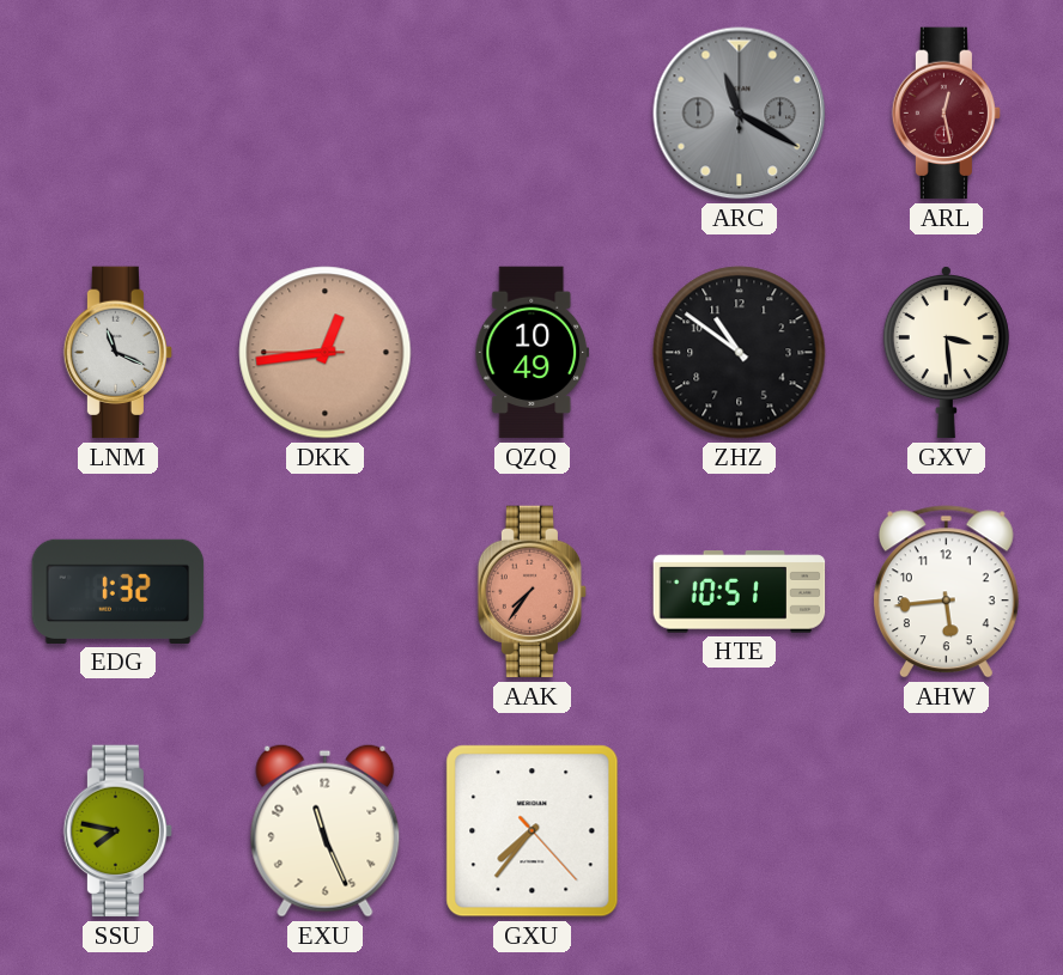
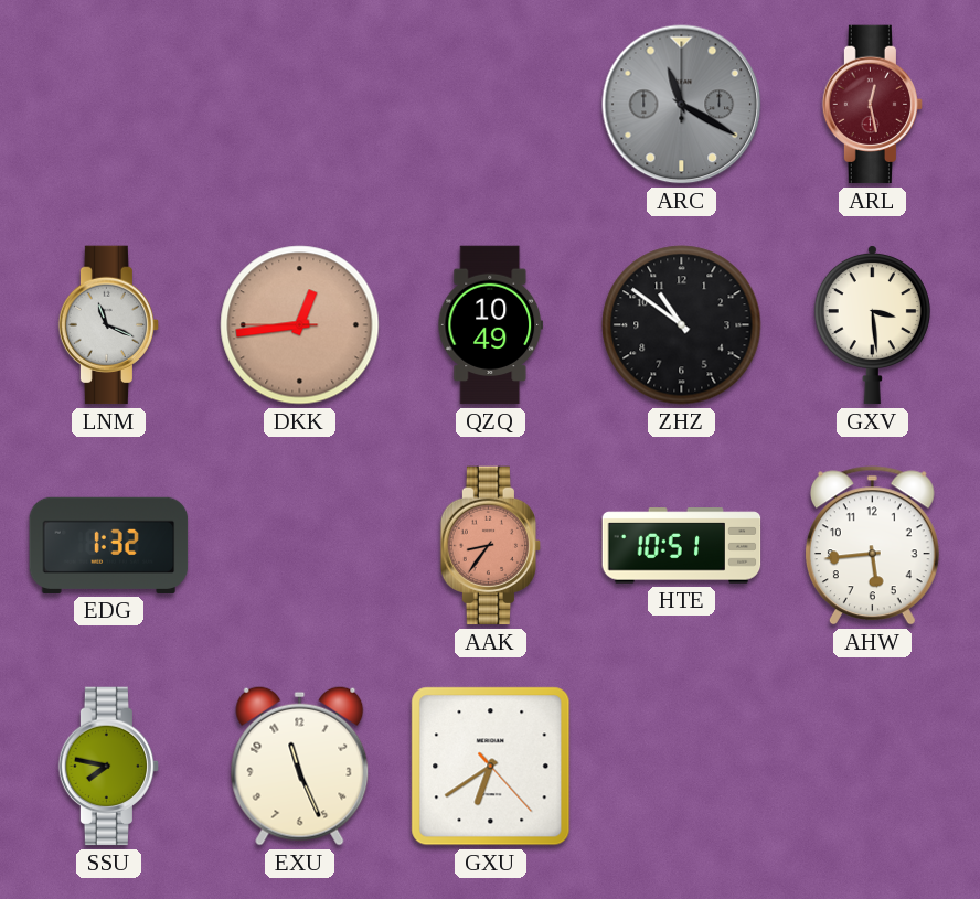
AAK: 7:36 -> 8:36
GXU: 7:36 -> 6:39
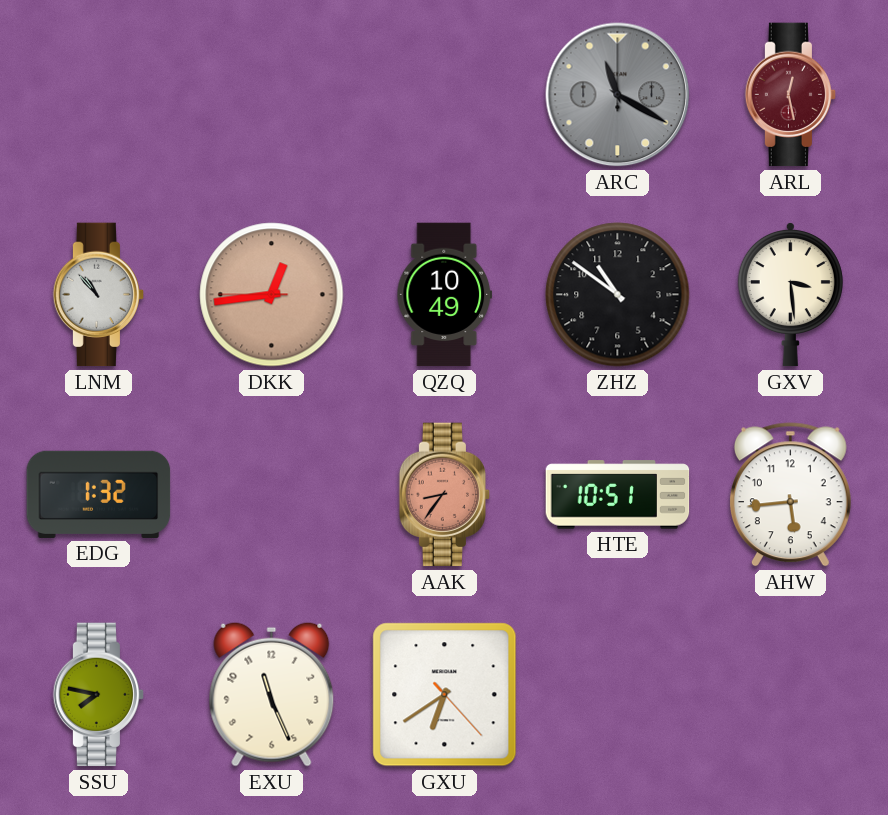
LNM: 11:19 -> 10:53
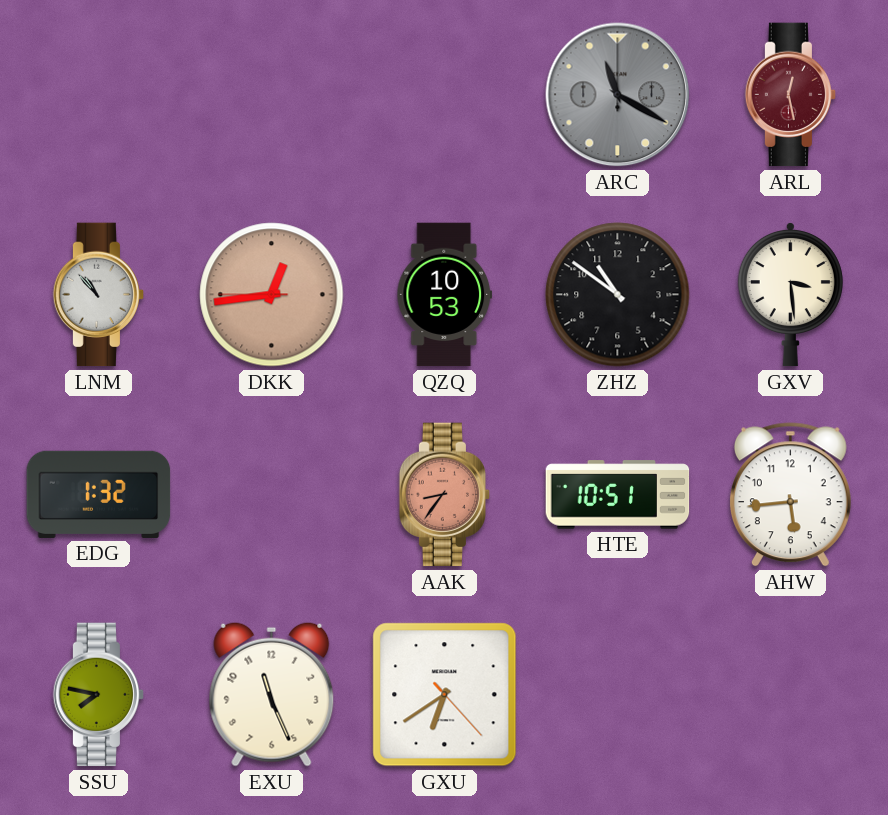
QZQ: 10:49 -> 10:53
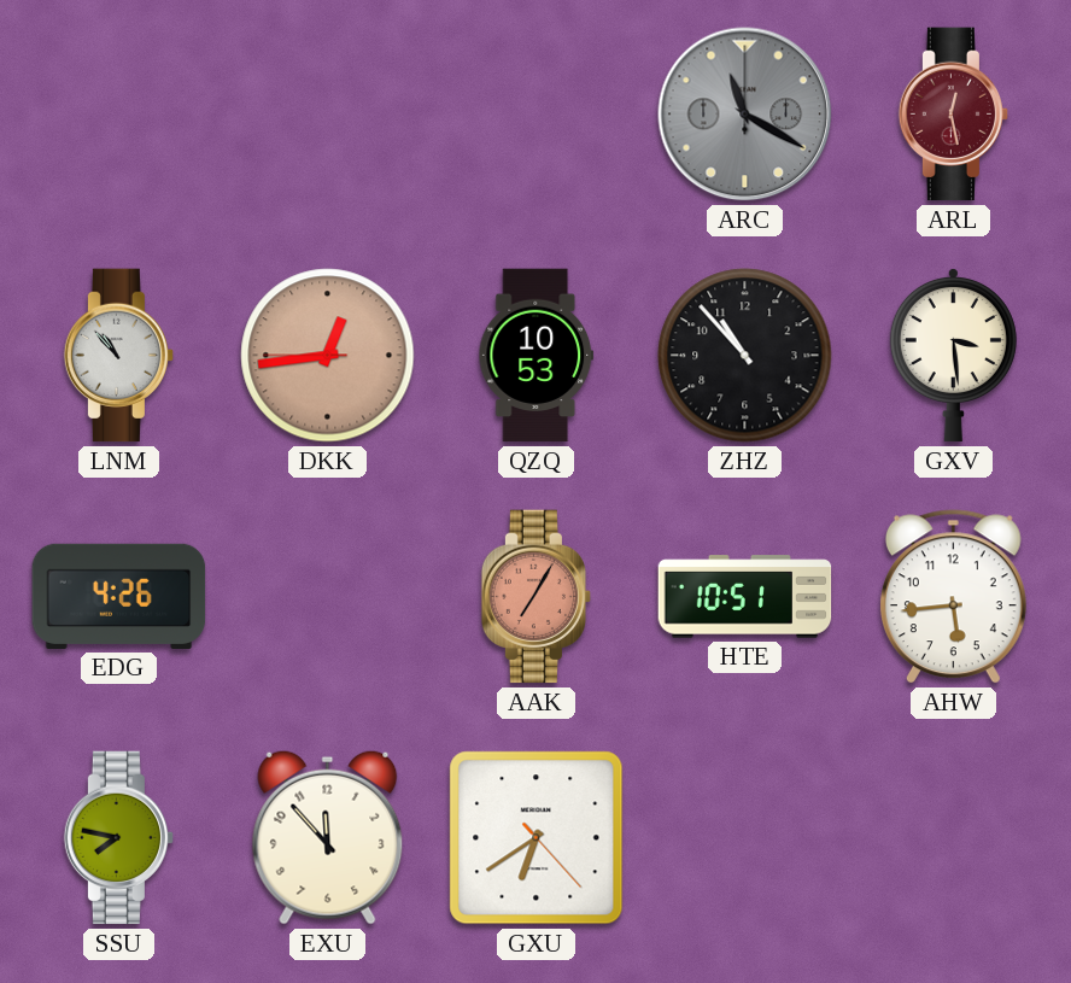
ZHZ: 10:51 -> 10:53
EDG: 1:32 -> 4:26
AAK: 8:36 -> 7:05
EXU: 11:26 -> 11:53
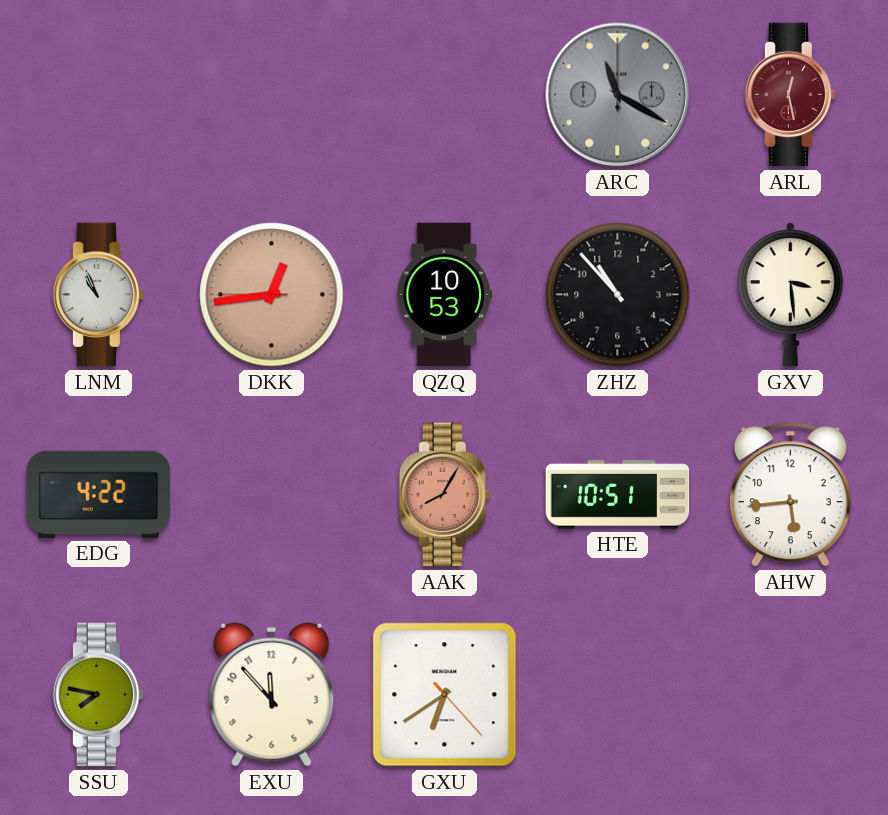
LNM: 10:53 -> 10:56
EDG: 4:26 -> 4:22
AAK: 7:05 -> 8:05
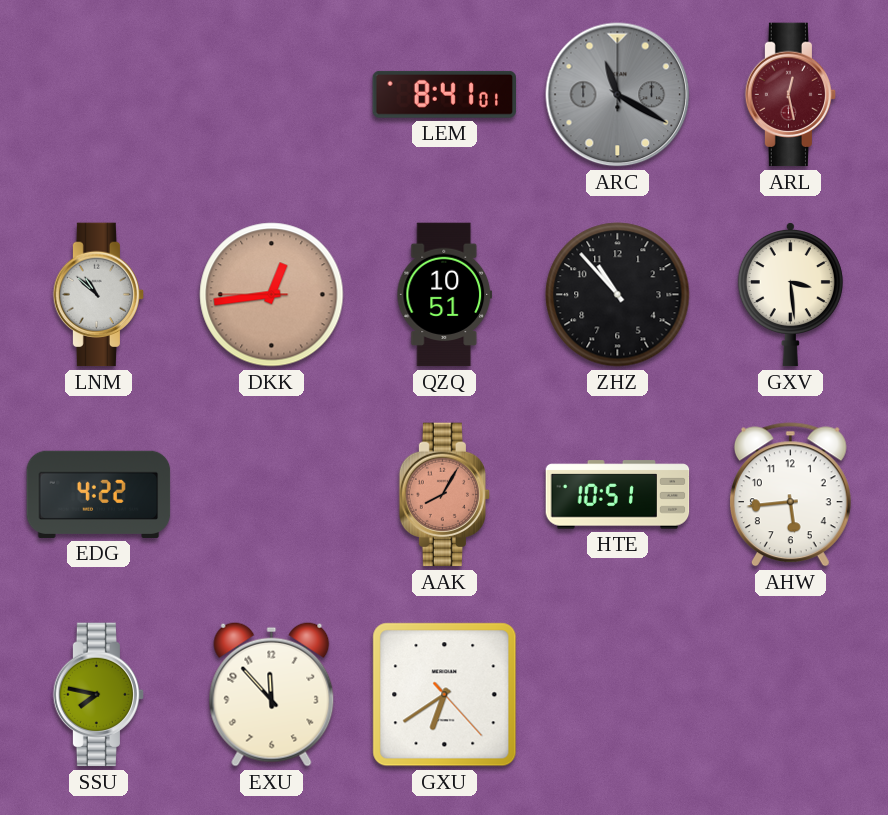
LEM: none -> 8:41
LNM: 10:56 -> 10:52
QZQ: 10:53 -> 10:51
